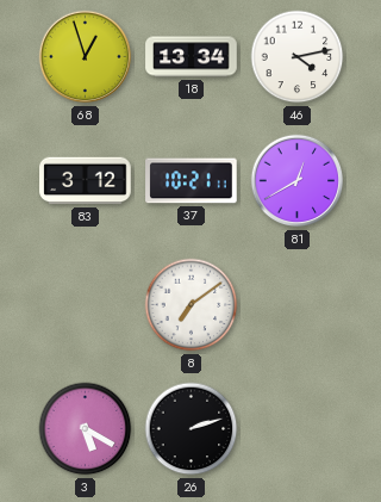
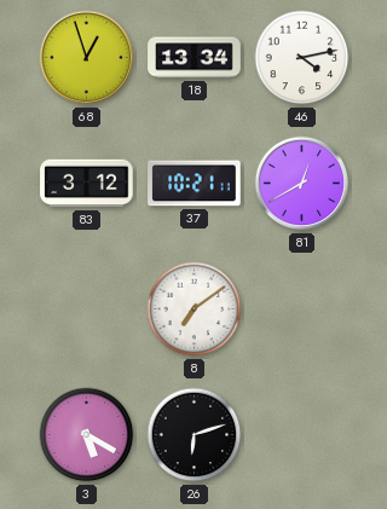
26: 2:12 -> 6:12
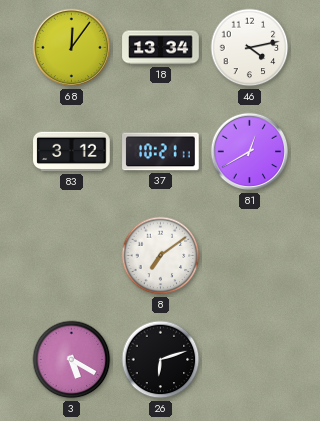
68: 12:57 -> 12:06
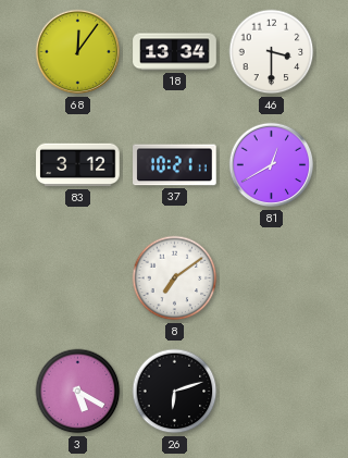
46: 4:13 -> 3:30
